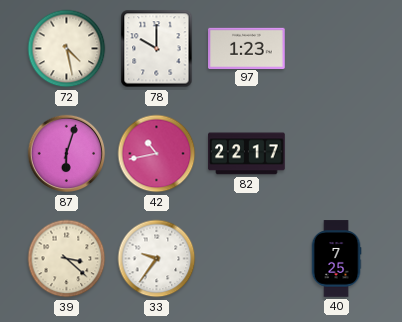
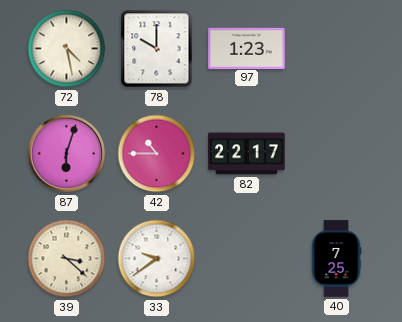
42: 10:43 -> 10:45
33: 9:36 -> 9:39
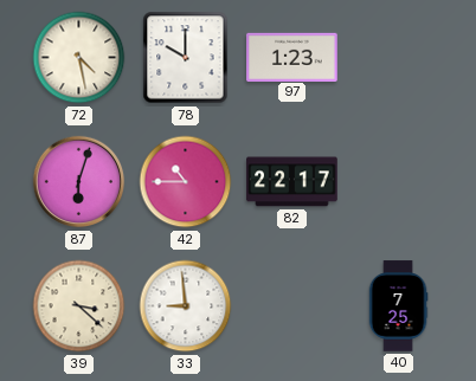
33: 9:39 -> 8:59
